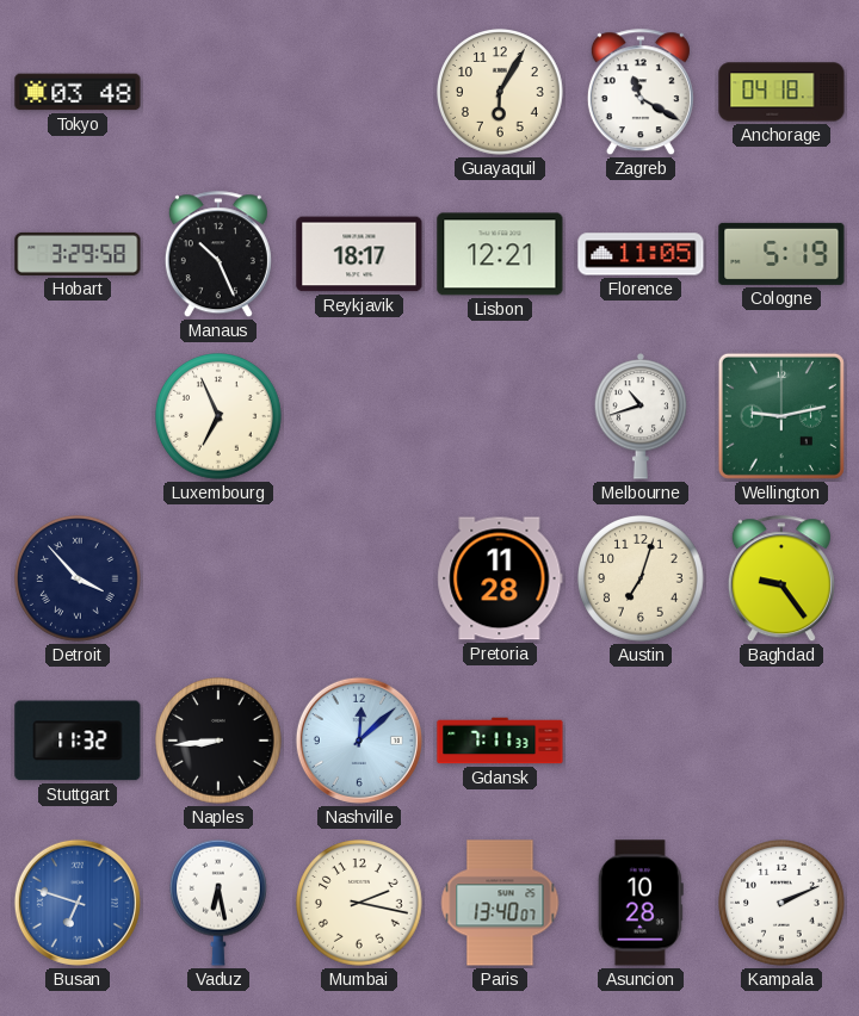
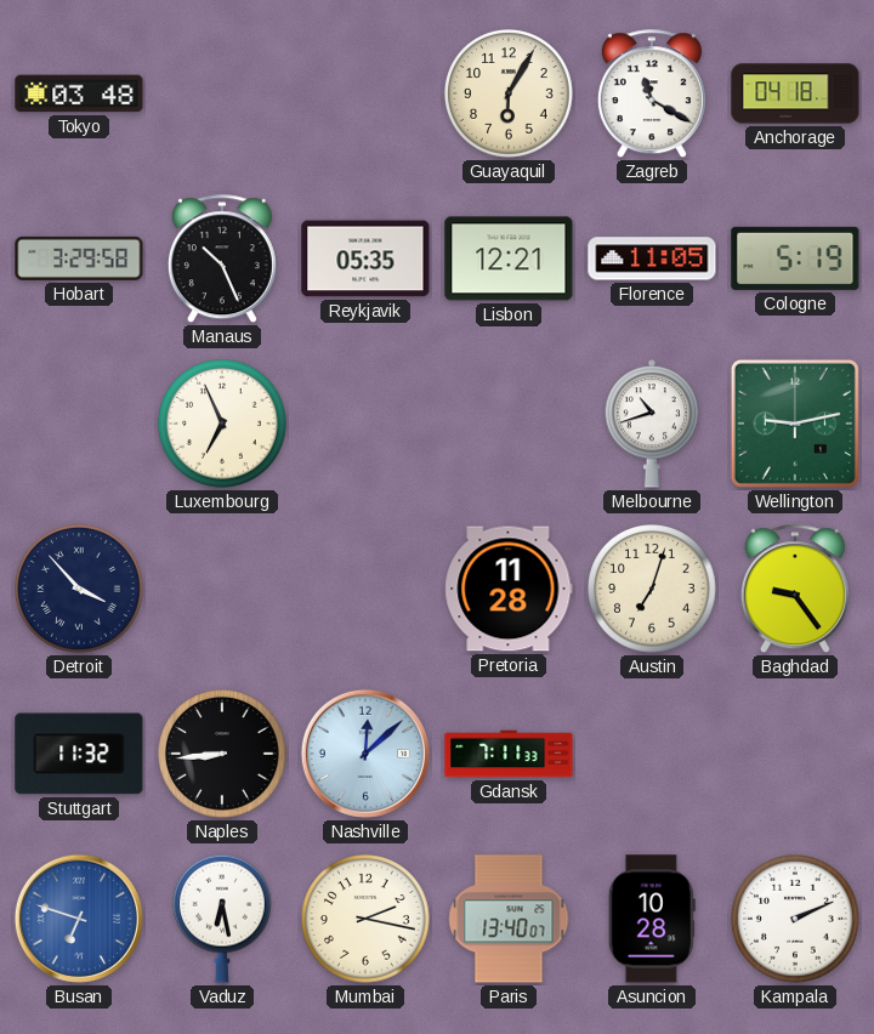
Reykjavik: 18:17 -> 05:35
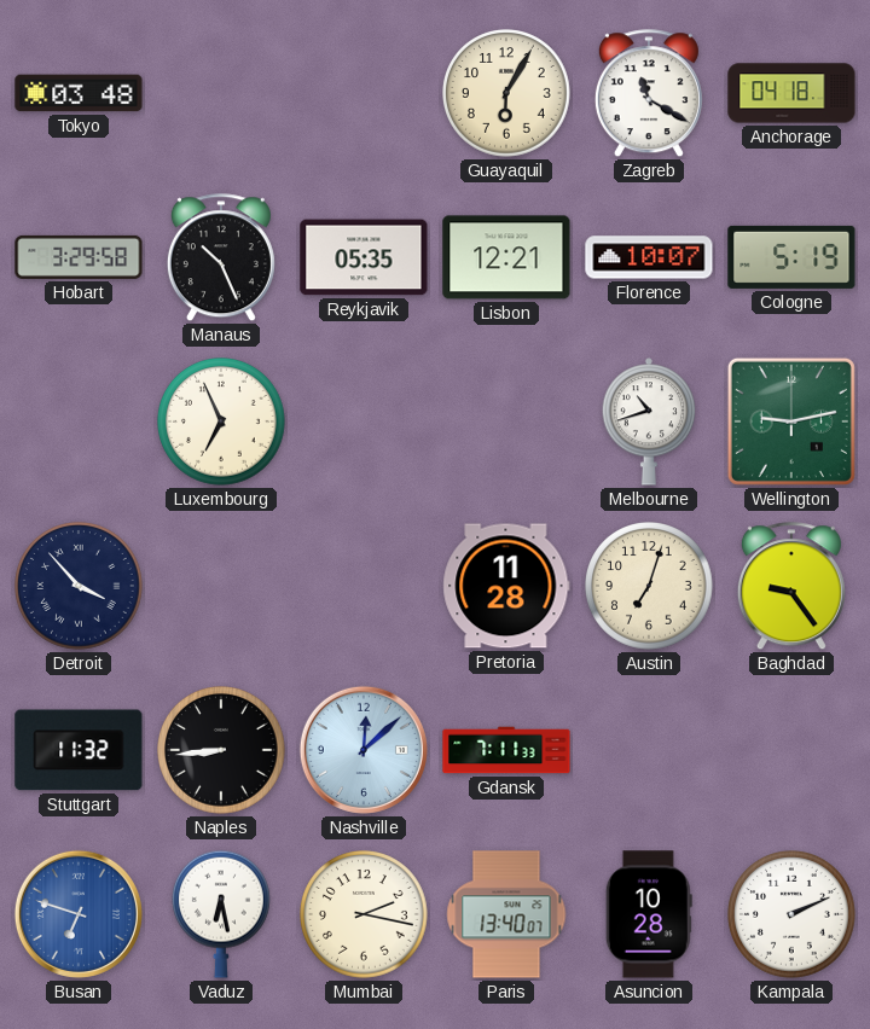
Florence: 11:05 -> 10:07
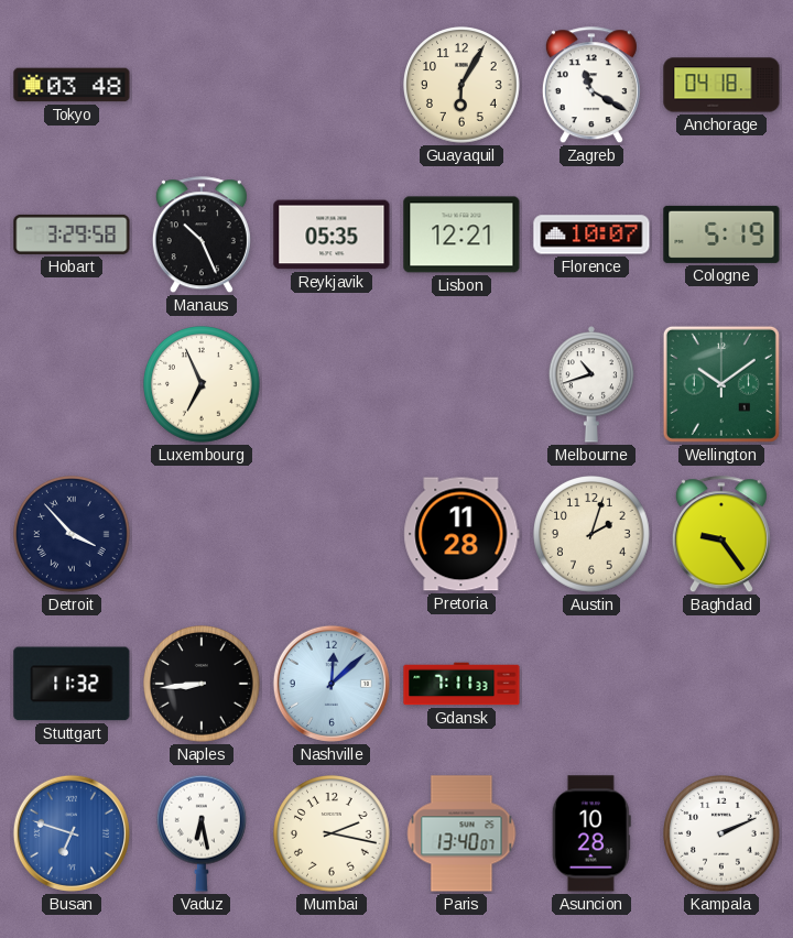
Wellington: 9:13 -> 10:09
Austin: 7:03 -> 2:03
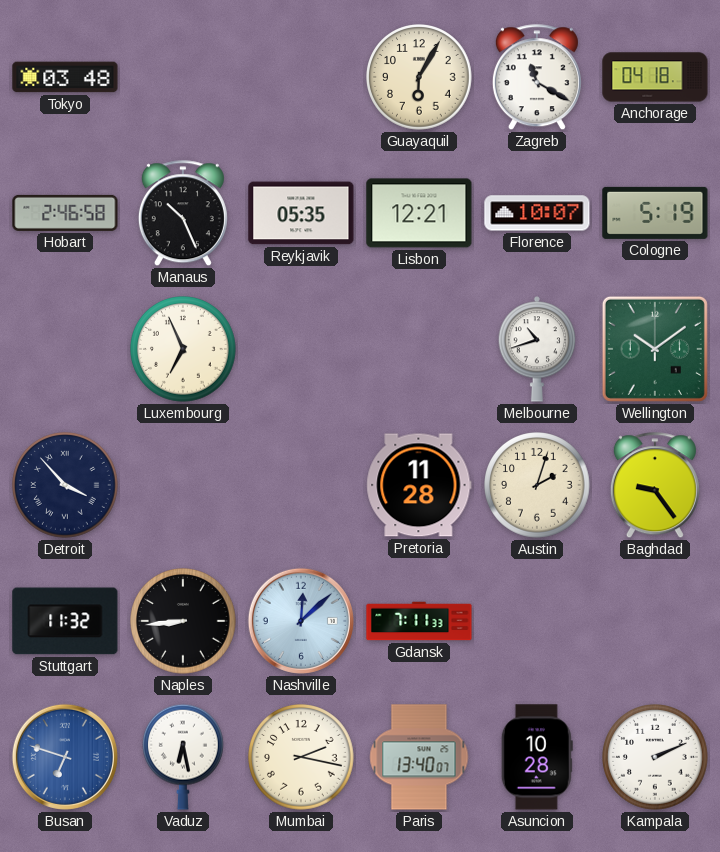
Hobart: 3:29 -> 2:46
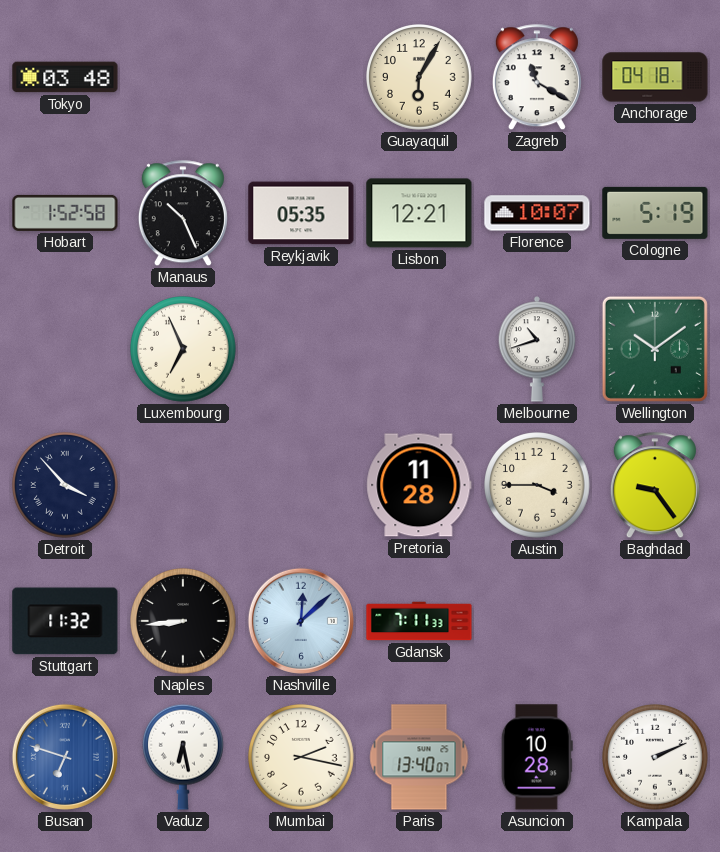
Hobart: 2:46 -> 1:52
Austin: 2:03 -> 3:45
